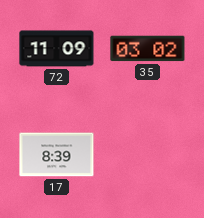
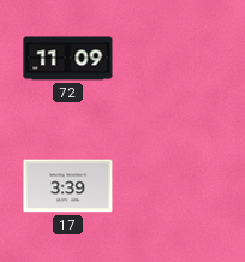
35: 03:02 -> none
17: 8:39 -> 3:39
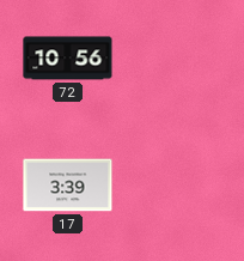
72: 11:09 -> 10:56
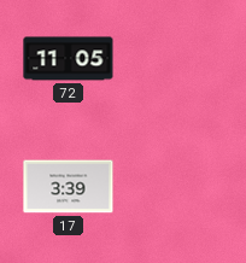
72: 10:56 -> 11:05
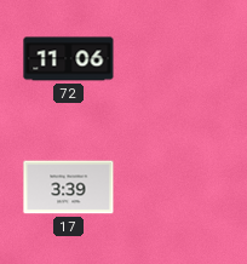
72: 11:05 -> 11:06
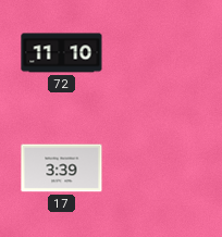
72: 11:06 -> 11:10
